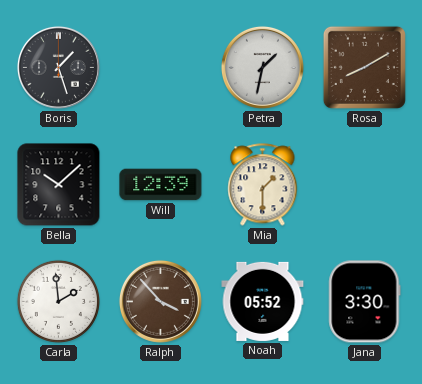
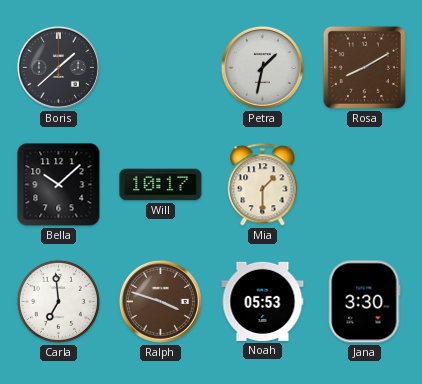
Boris: 1:27 -> 1:38
Will: 12:39 -> 10:17
Carla: 1:59 -> 6:59
Ralph: 3:53 -> 3:48
Noah: 05:52 -> 05:53
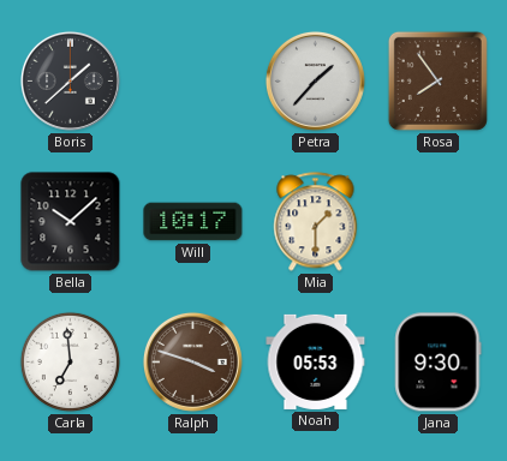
Petra: 1:32 -> 1:37
Rosa: 8:10 -> 7:54
Jana: 3:30 -> 9:30
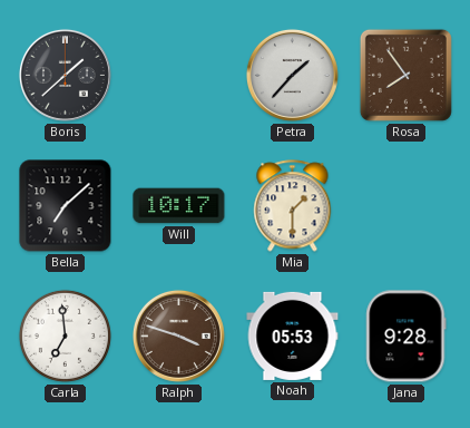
Bella: 10:08 -> 7:08
Jana: 9:30 -> 9:28
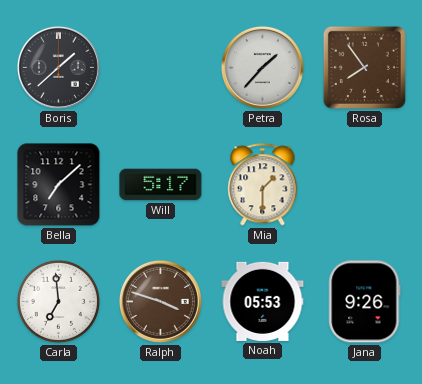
Will: 10:17 -> 5:17
Jana: 9:28 -> 9:26
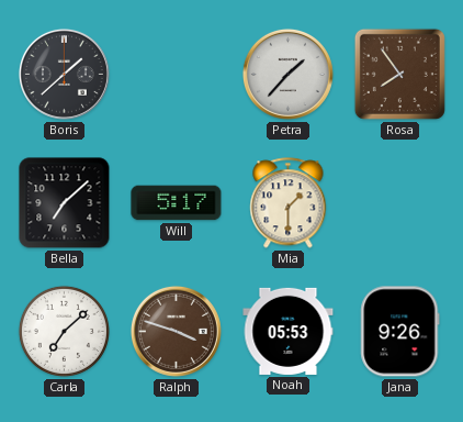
Carla: 6:59 -> 7:08
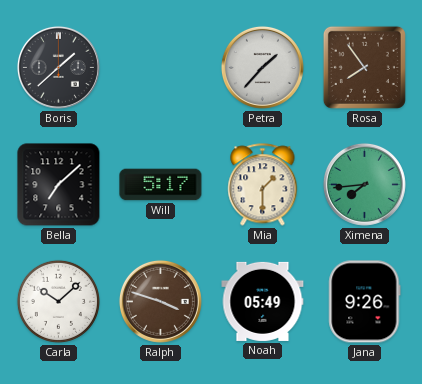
Ximena: none -> 7:44
Carla: 7:08 -> 10:08
Noah: 05:53 -> 05:49
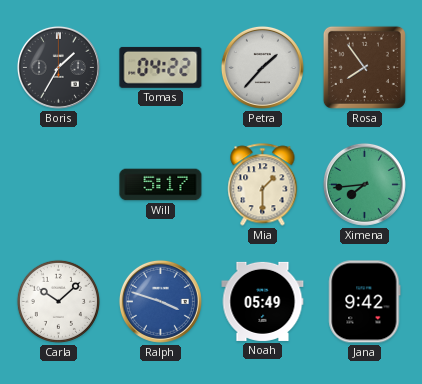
Boris: 1:38 -> 1:35
Tomas: none -> 04:22
Bella: 7:08 -> none
Ralph dial: brown -> blue
Jana: 9:26 -> 9:42
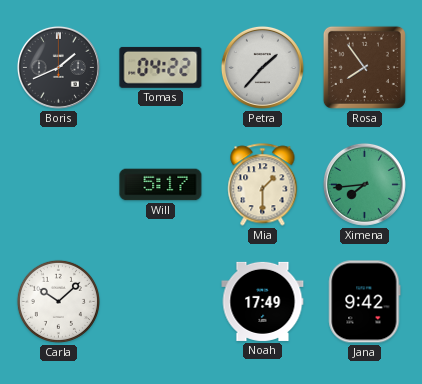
Boris: 1:35 -> 1:41
Ralph: 3:48 -> none
Noah: 05:49 -> 17:49
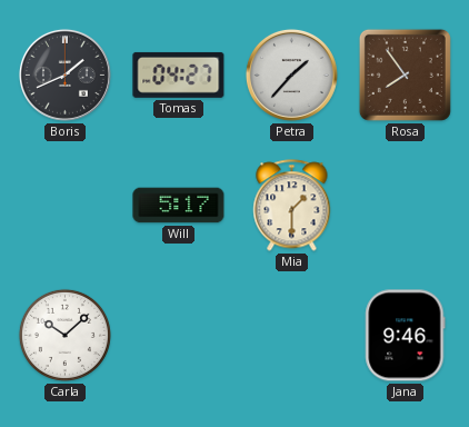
Tomas: 04:22 -> 04:27
Ximena: 7:44 -> none
Noah: 17:49 -> none
Jana: 9:42 -> 9:46
